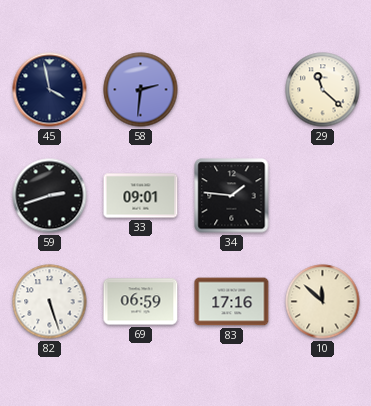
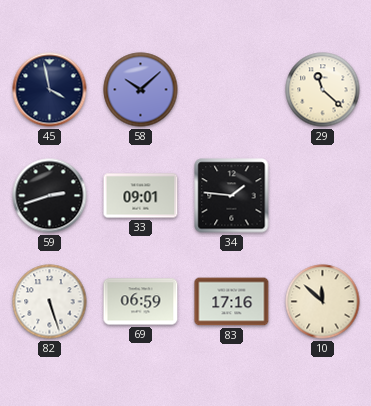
58: 2:31 -> 10:08
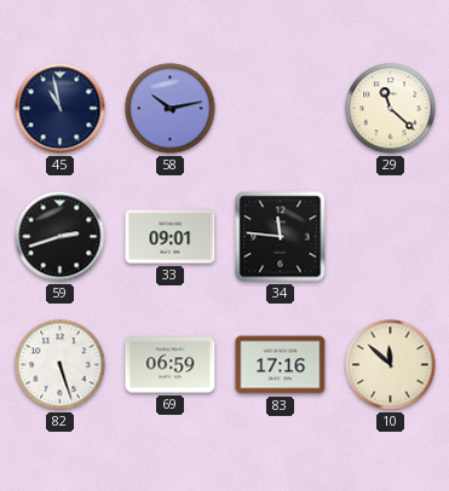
45: 3:58 -> 10:58
58: 10:08 -> 10:13
34: 1:46 -> 11:46
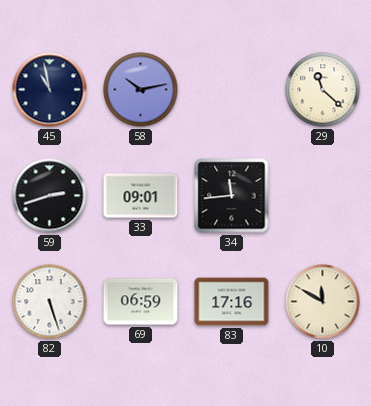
34: 11:46 -> 11:44
10: 11:52 -> 11:50
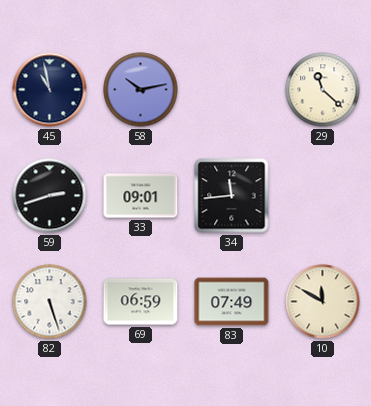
83: 17:16 -> 07:49
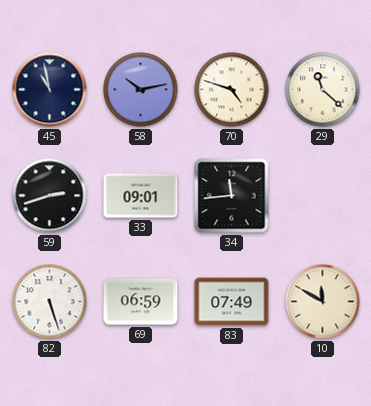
70: none -> 4:48
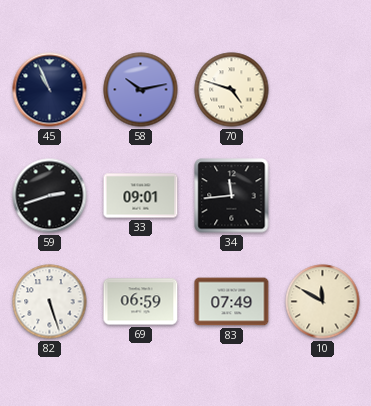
45: 10:58 -> 10:56
29: 11:22 -> none
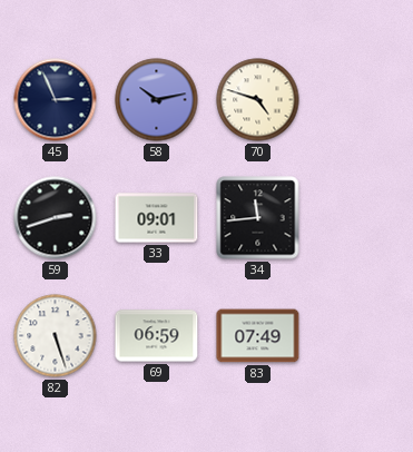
45: 10:56 -> 2:56
10: 11:50 -> none
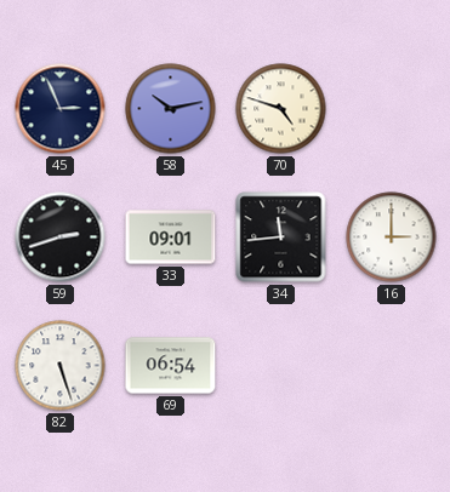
16: none -> 3:00
69: 06:59 -> 06:54
83: 07:49 -> none
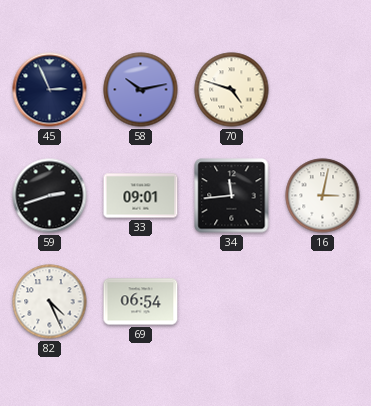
16: 3:00 -> 3:02
82: 5:27 -> 4:26
